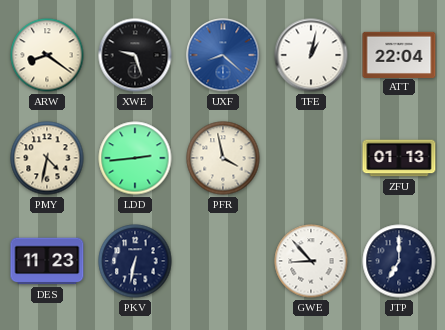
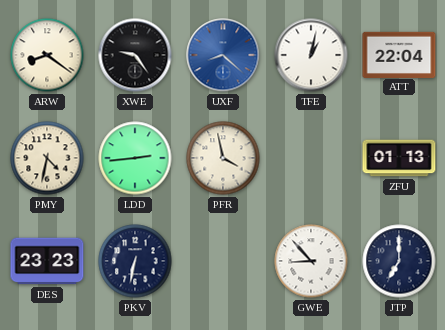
XWE: 9:27 -> 9:24
DES: 11:23 -> 23:23
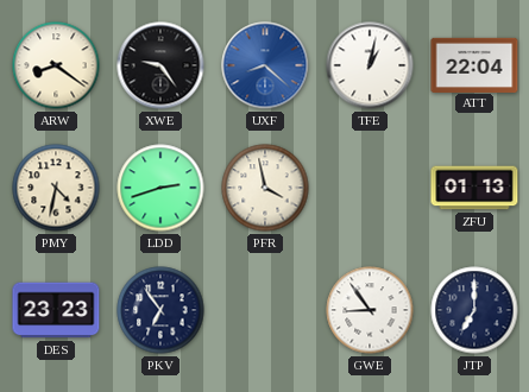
LDD: 2:44 -> 2:42
PKV: 6:32 -> 6:54
GWE: 8:53 -> 8:54
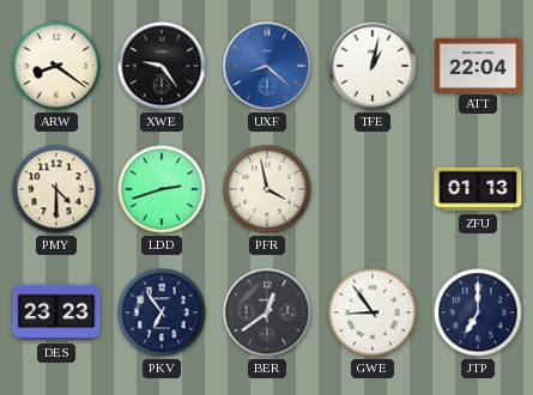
PMY: 4:32 -> 4:30
BER: none -> 12:39
